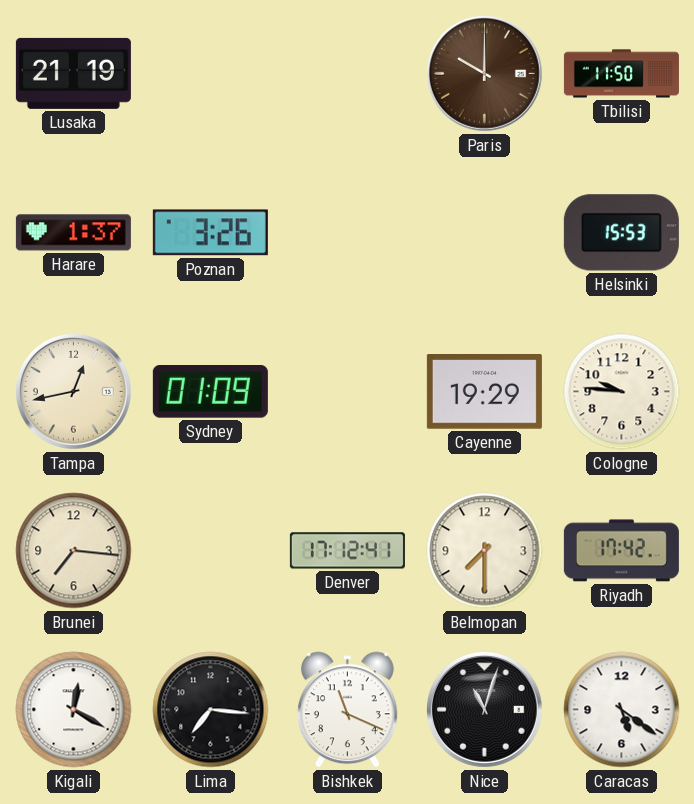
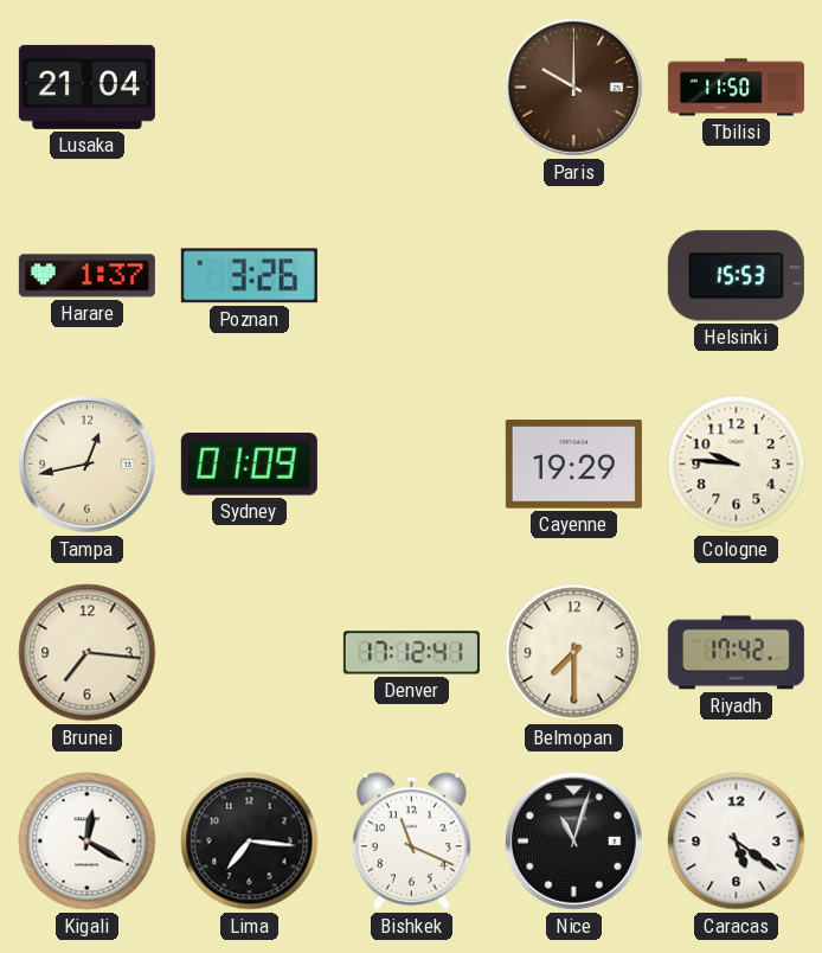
Lusaka: 21:19 -> 21:04
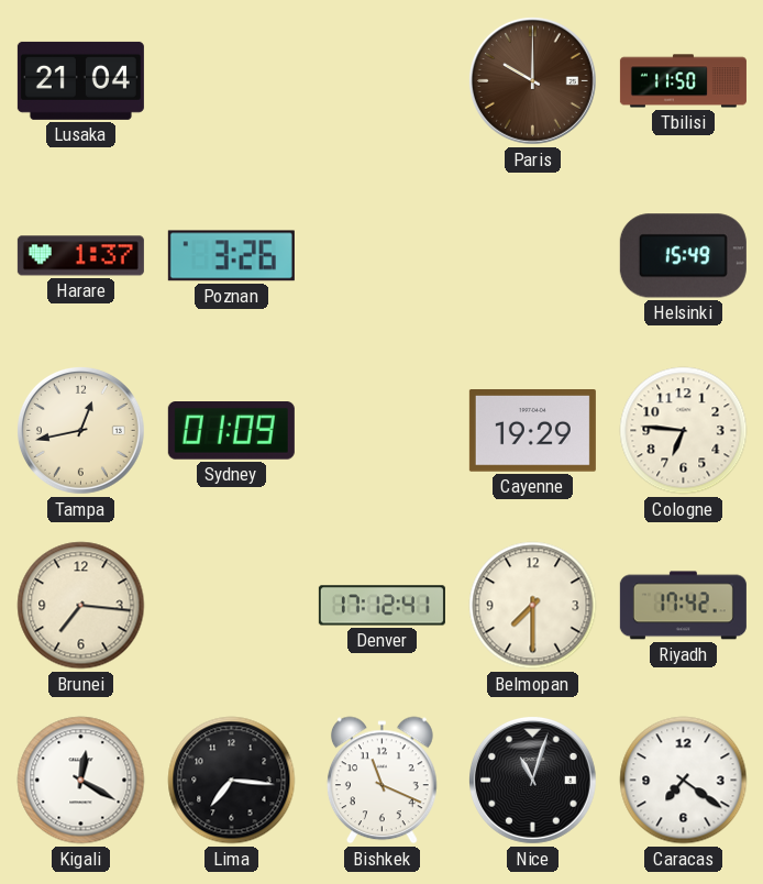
Helsinki: 15:53 -> 15:49
Cologne: 9:46 -> 6:46
Caracas: 5:21 -> 7:21
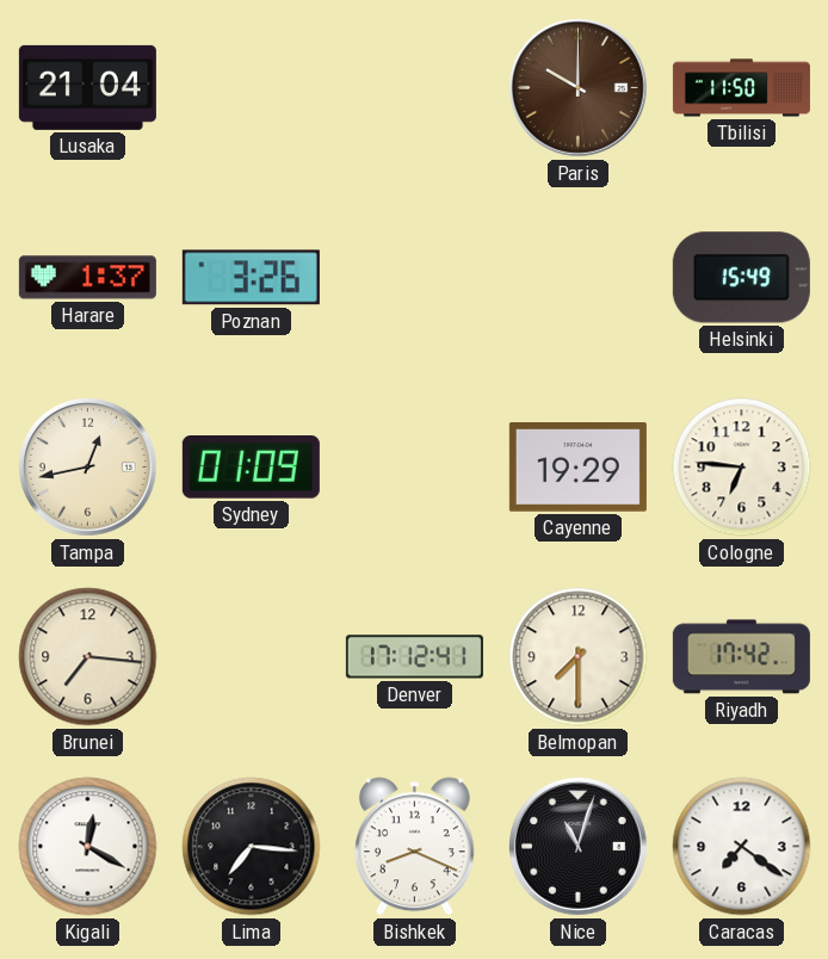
Bishkek: 11:19 -> 8:19
